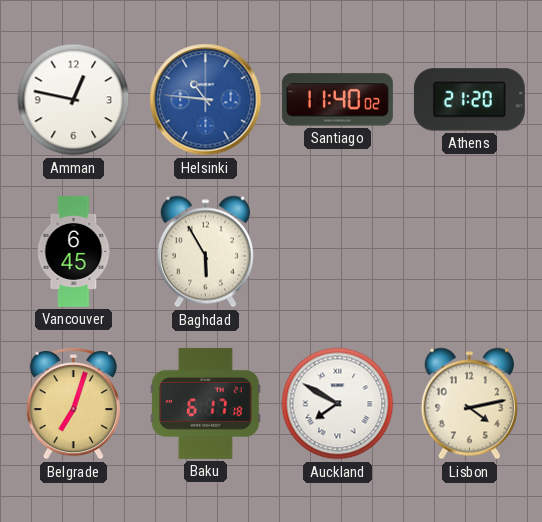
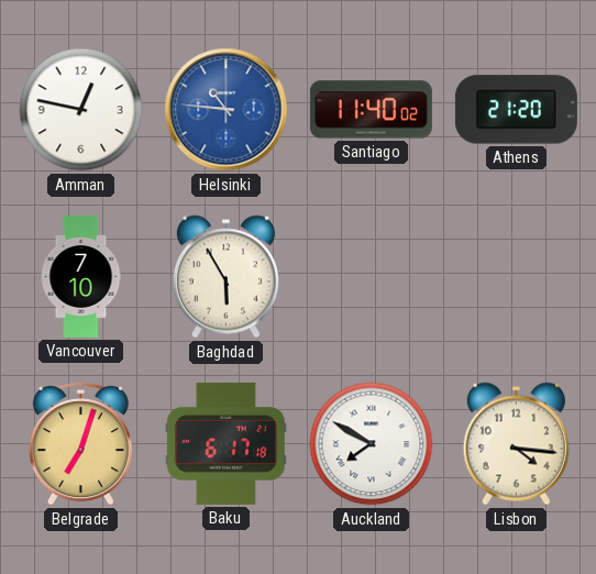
Vancouver: 6:45 -> 7:10
Lisbon: 4:13 -> 4:16
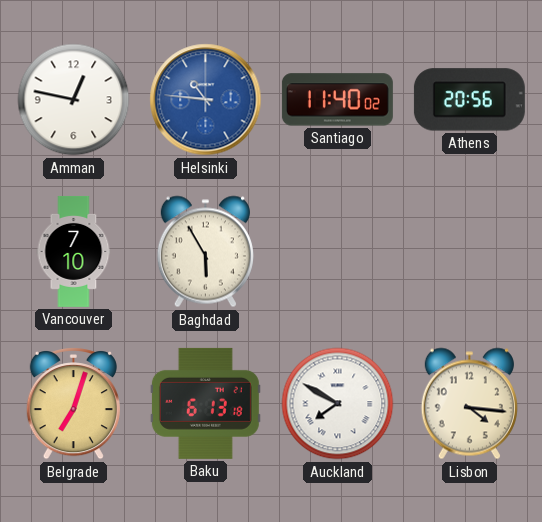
Athens: 21:20 -> 20:56
Baku: 6:17 -> 6:13
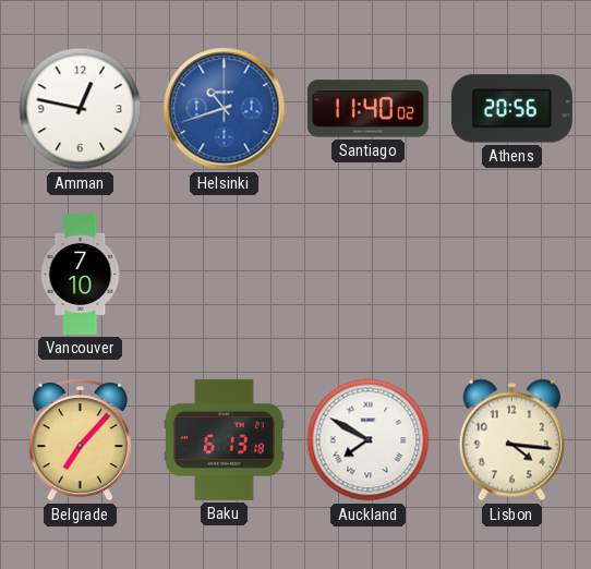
Helsinki: 10:46 -> 10:42
Baghdad: 5:55 -> none
Belgrade: 7:03 -> 7:07
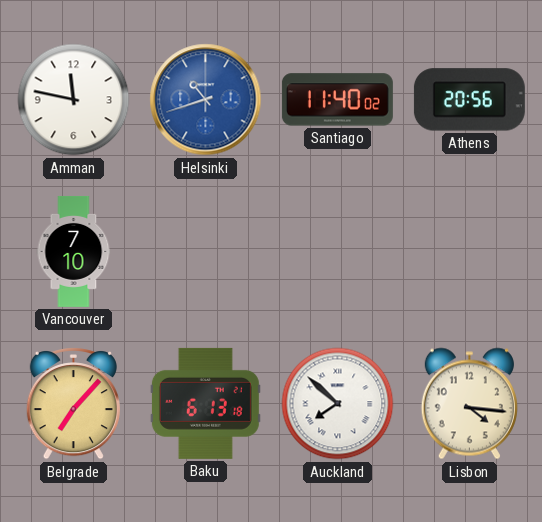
Amman: 12:47 -> 11:47
Auckland: 7:50 -> 7:52
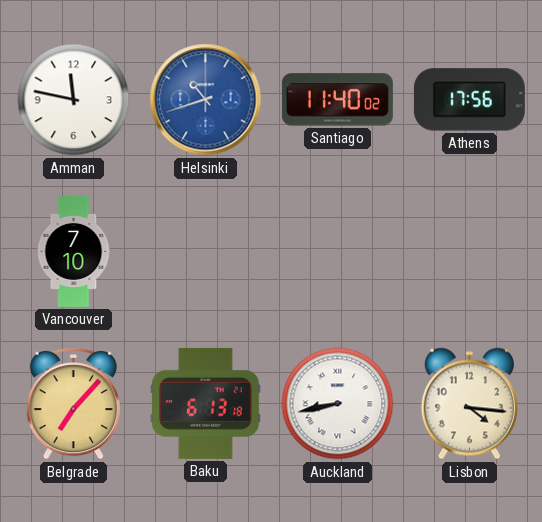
Athens: 20:56 -> 17:56
Auckland: 7:52 -> 8:43
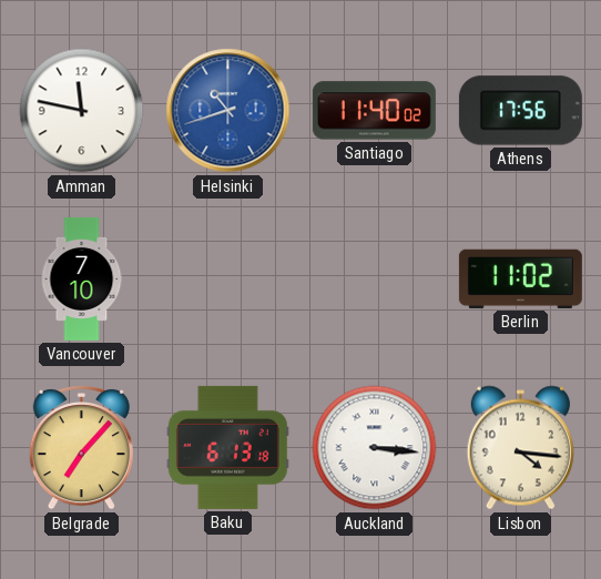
Berlin: none -> 11:02
Auckland: 8:43 -> 3:16
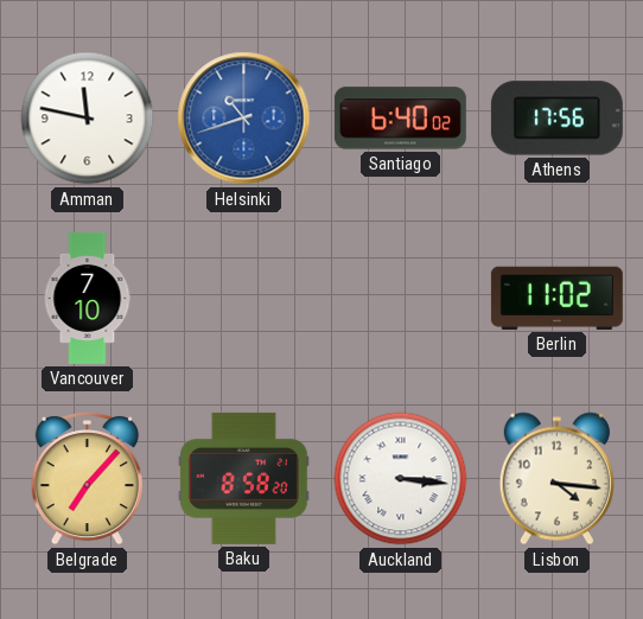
Santiago: 11:40 -> 6:40
Baku: 6:13 -> 8:58
